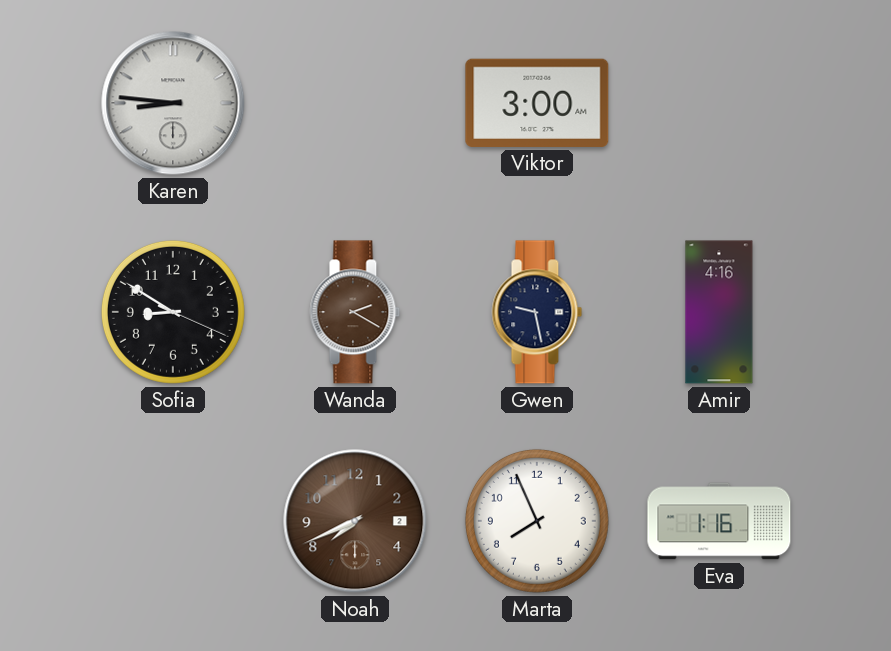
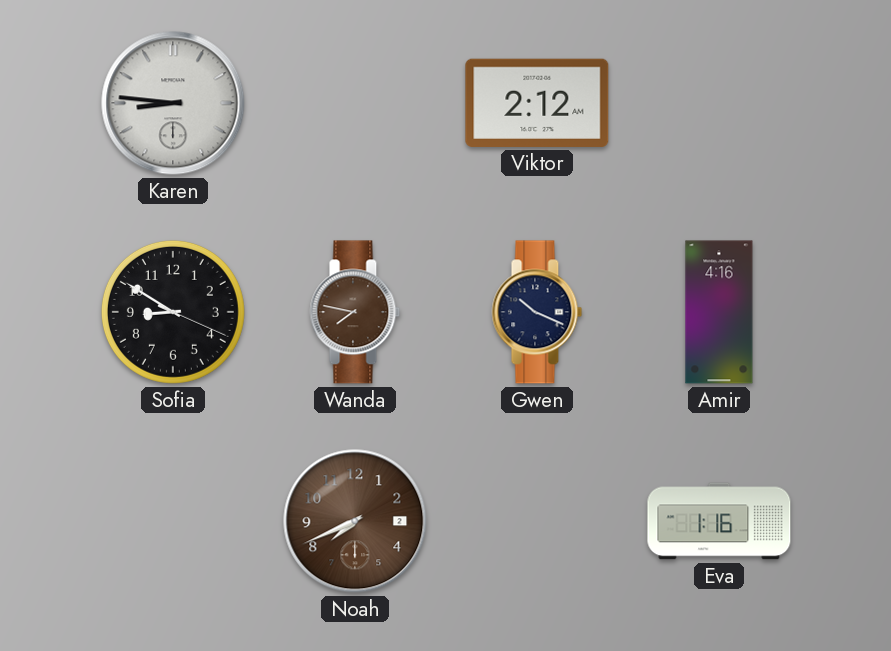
Viktor: 3:00 -> 2:12
Wanda: 2:20 -> 7:47
Gwen: 9:28 -> 10:19
Marta: 7:56 -> none
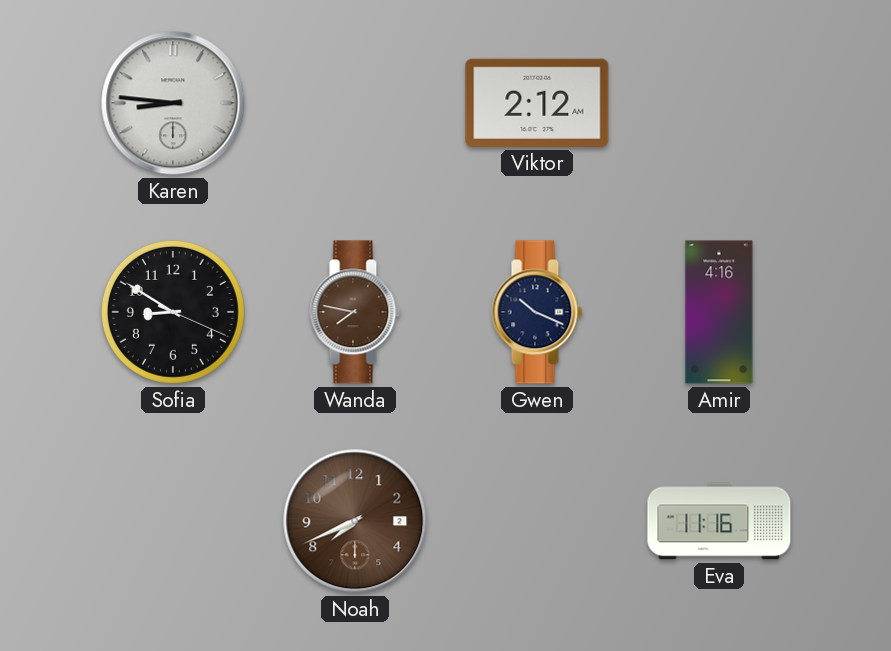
Eva: 1:16 -> 11:16
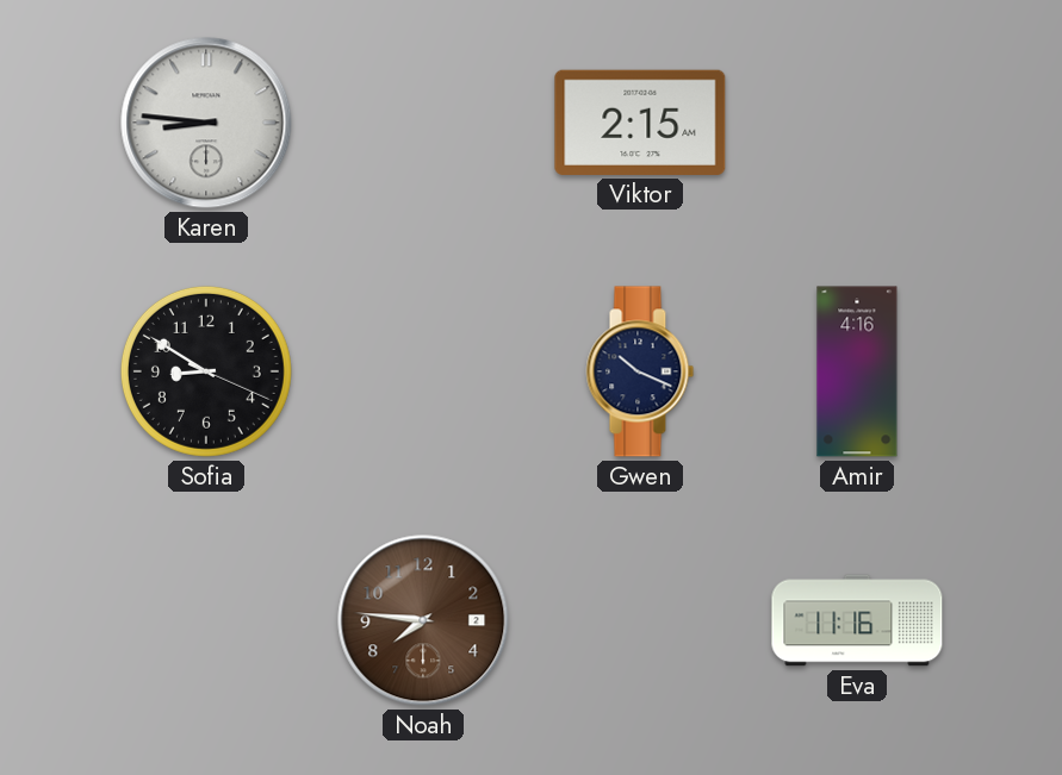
Viktor: 2:12 -> 2:15
Wanda: 7:47 -> none
Noah: 7:41 -> 7:46
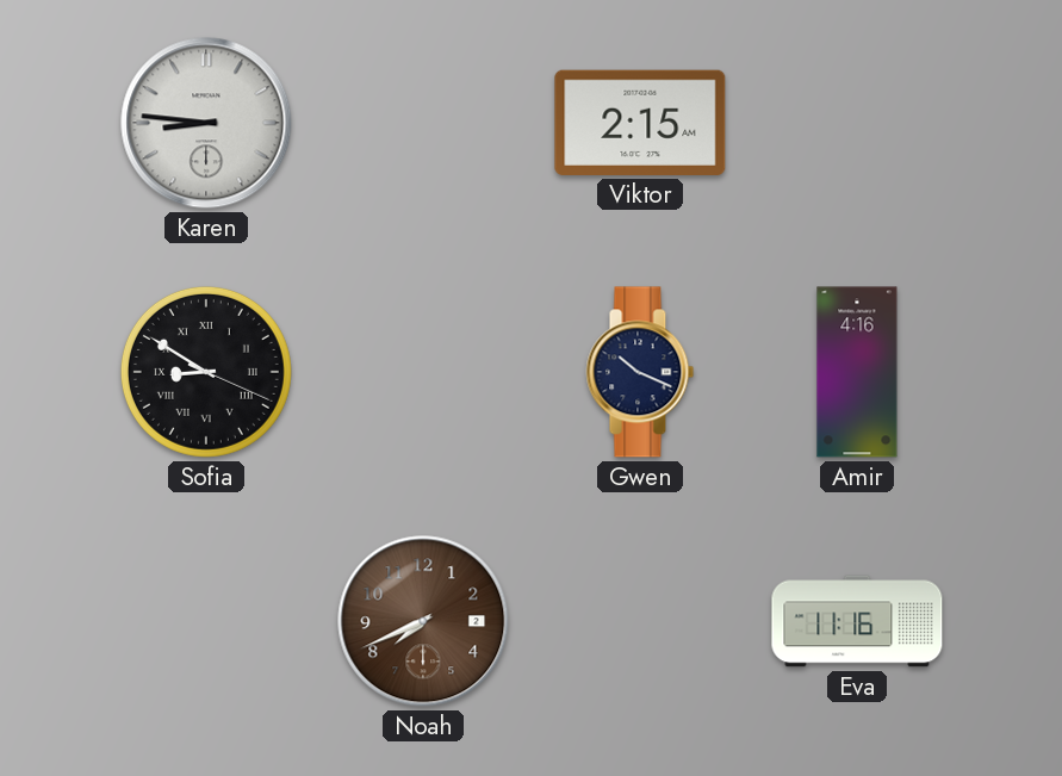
Sofia numerals: Arabic -> Roman
Noah: 7:46 -> 7:41
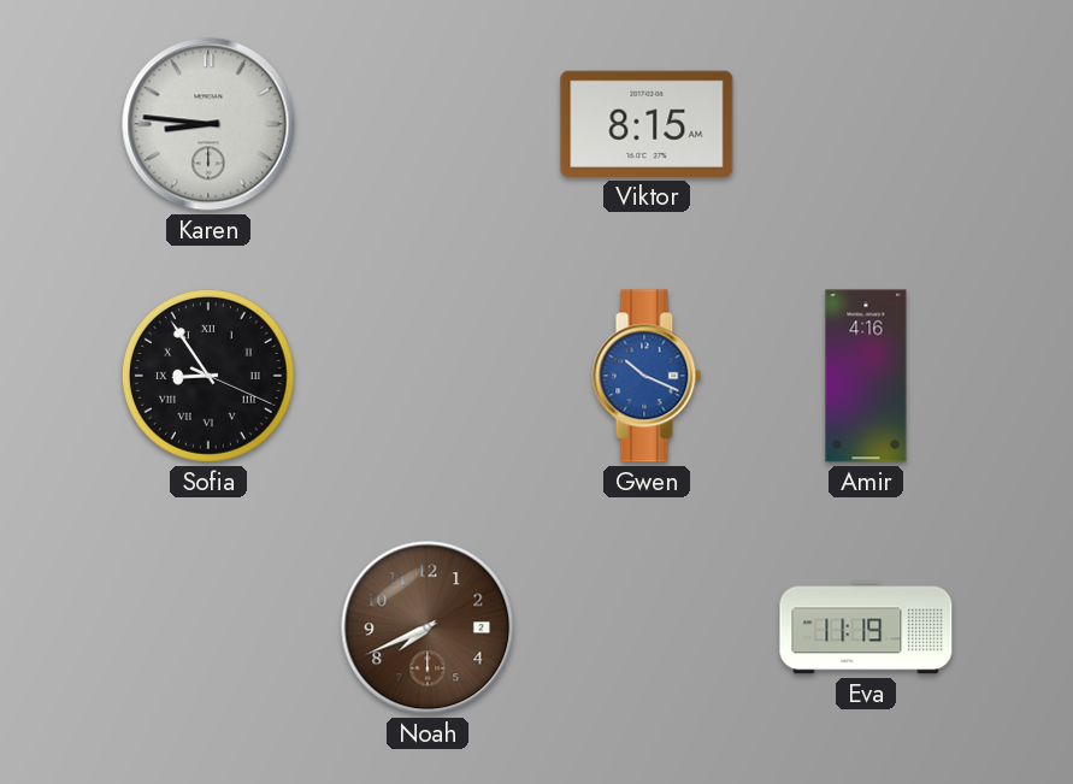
Viktor: 2:15 -> 8:15
Sofia: 8:50 -> 8:54
Gwen dial: navy -> blue
Eva: 11:16 -> 11:19
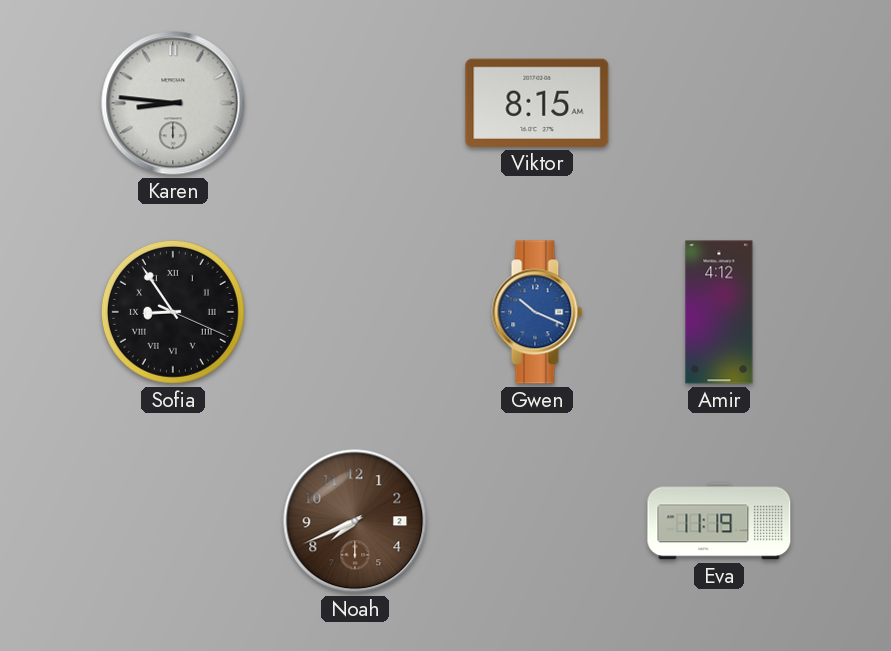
Amir: 4:16 -> 4:12
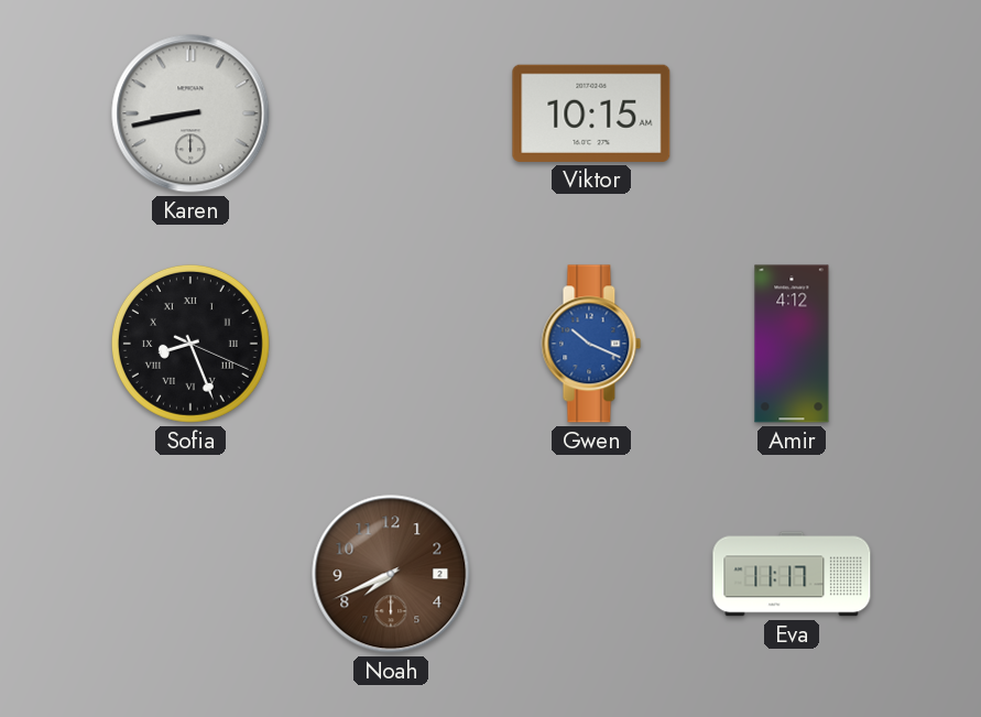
Karen: 8:46 -> 8:43
Viktor: 8:15 -> 10:15
Sofia: 8:54 -> 8:26
Eva: 11:19 -> 11:17
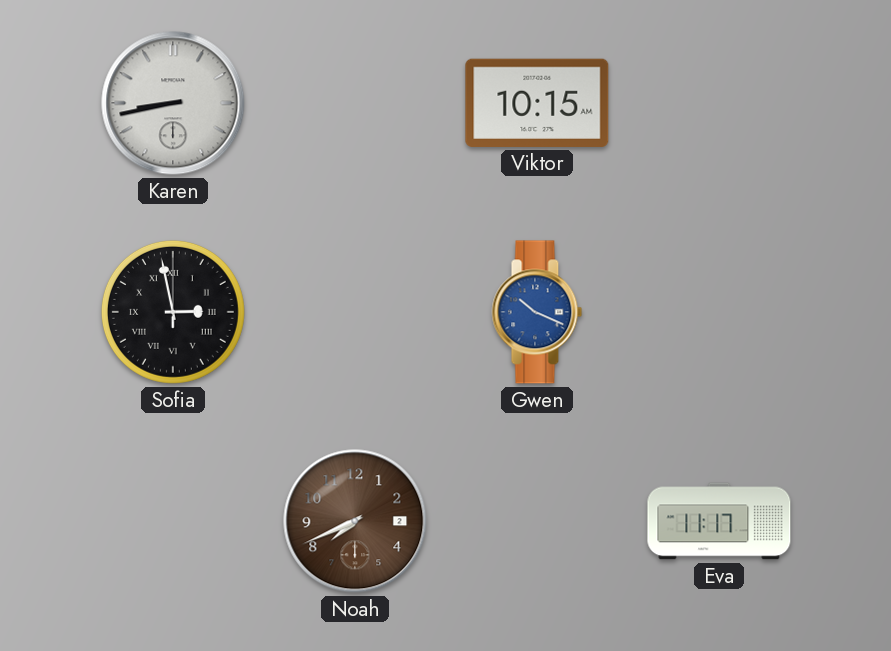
Sofia: 8:26 -> 2:58
Amir: 4:12 -> none
